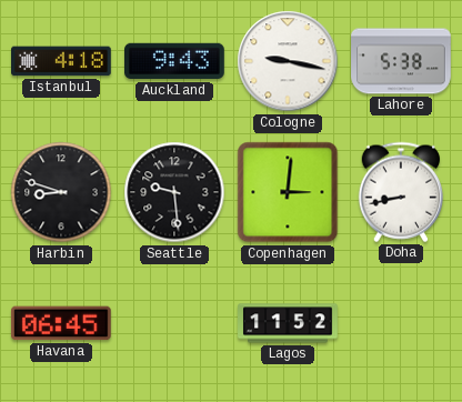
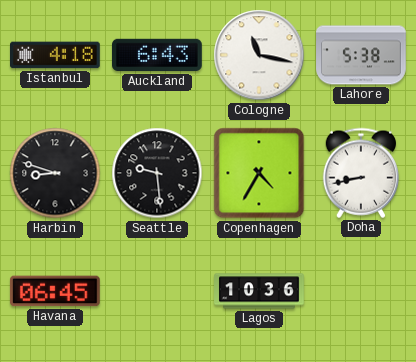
Auckland: 9:43 -> 6:43
Cologne: 9:17 -> 11:17
Copenhagen: 3:01 -> 4:35
Lagos: 11:52 -> 10:36
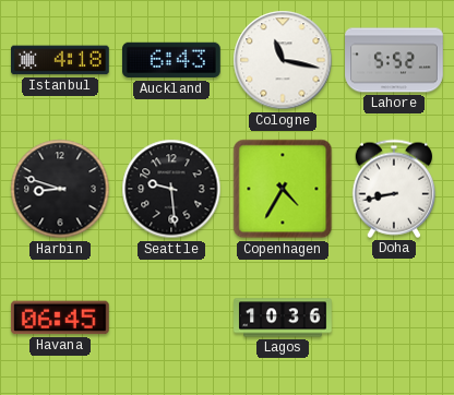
Lahore: 5:38 -> 5:52
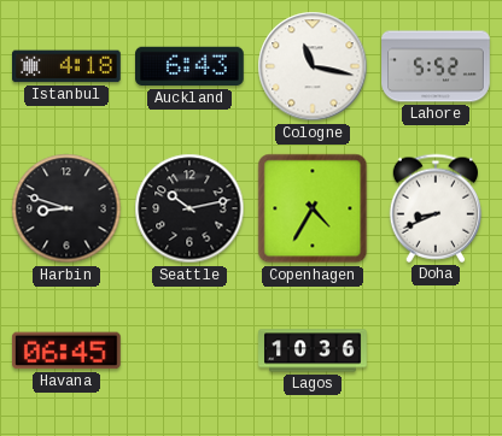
Seattle: 9:29 -> 10:13
Doha: 8:43 -> 8:41
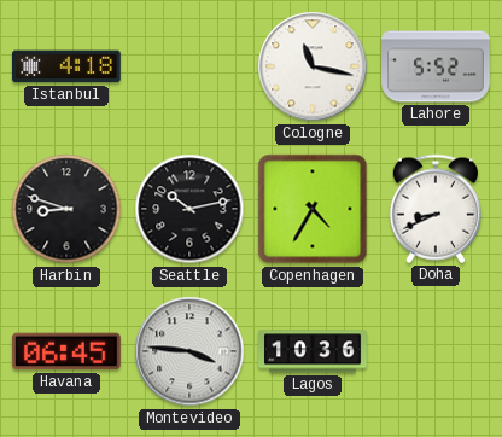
Auckland: 6:43 -> none
Montevideo: none -> 3:46
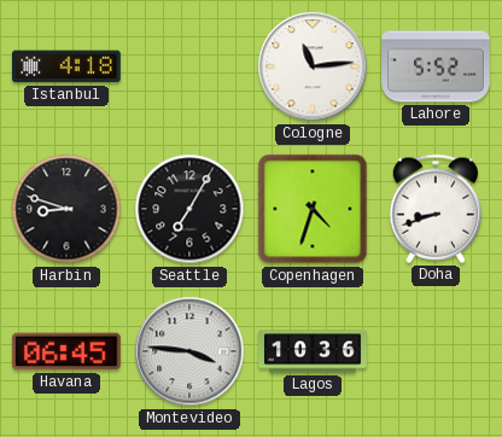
Cologne: 11:17 -> 11:14
Seattle: 10:13 -> 7:05
Copenhagen: 4:35 -> 4:33
Doha: 8:41 -> 8:42
